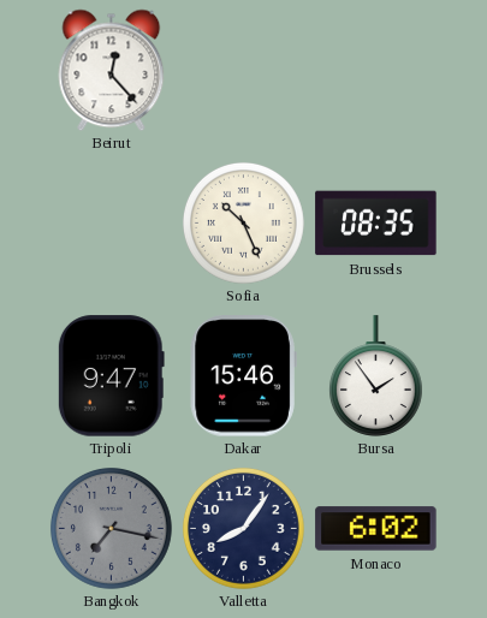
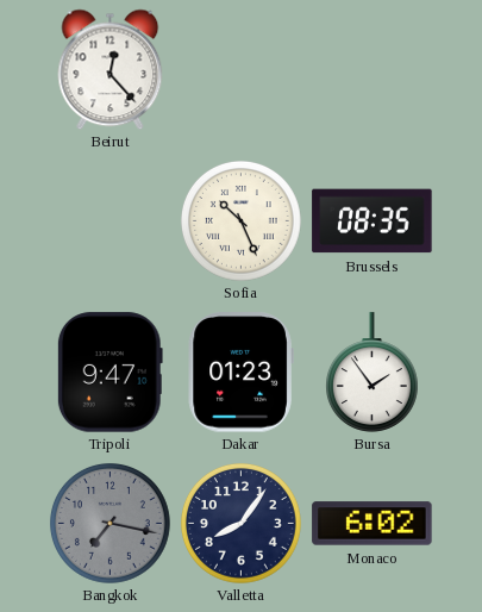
Dakar: 15:46 -> 01:23
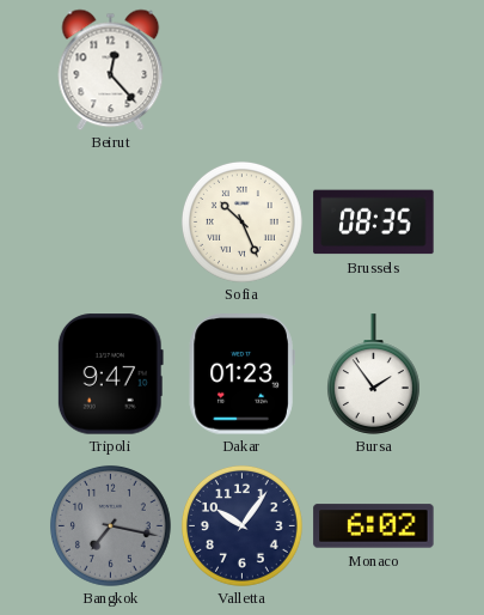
Valletta: 8:06 -> 10:06
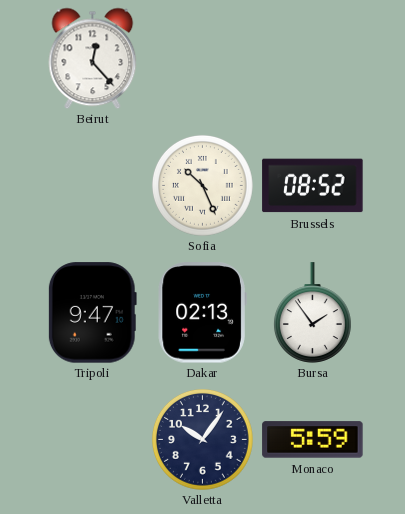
Brussels: 08:35 -> 08:52
Dakar: 01:23 -> 02:13
Bangkok: 7:17 -> none
Monaco: 6:02 -> 5:59
